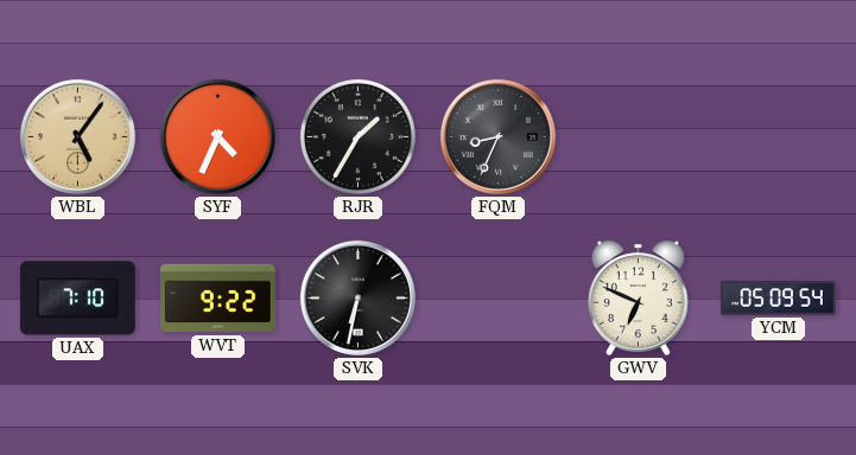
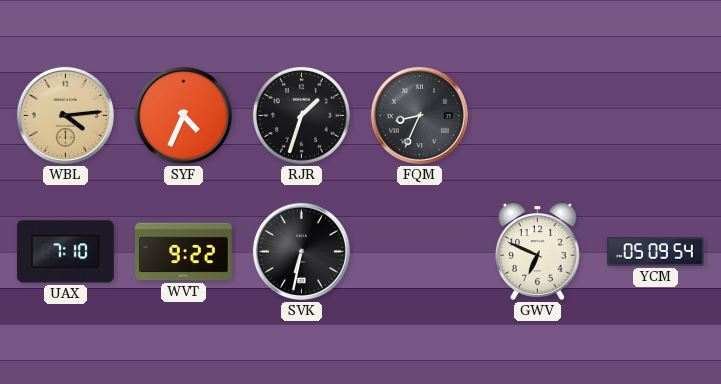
WBL: 5:06 -> 4:14
RJR: 1:35 -> 1:33
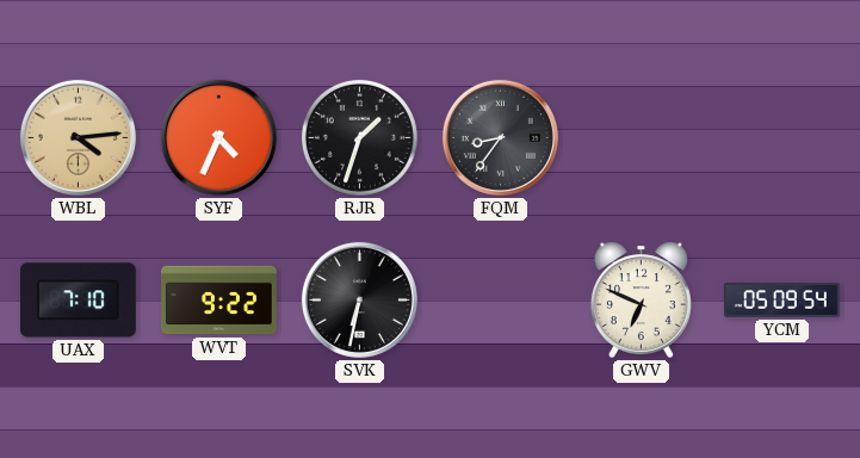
FQM: 8:34 -> 8:36
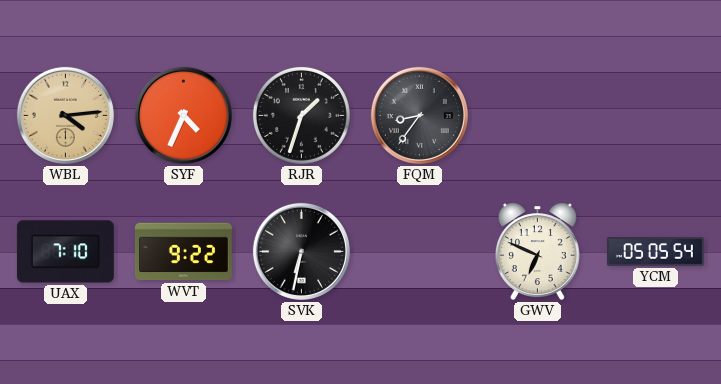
YCM: 05:09 -> 05:05
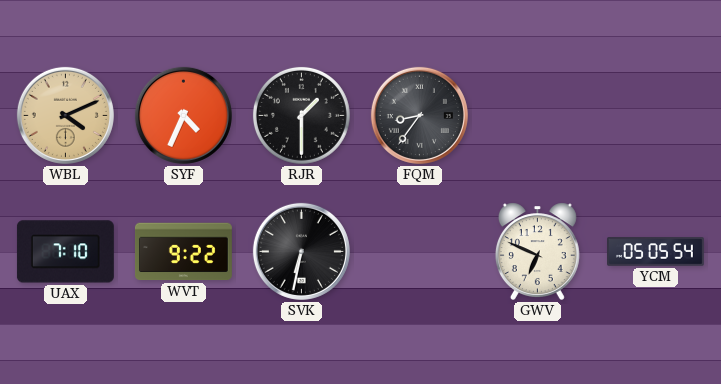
WBL: 4:14 -> 4:11
RJR: 1:33 -> 1:30
